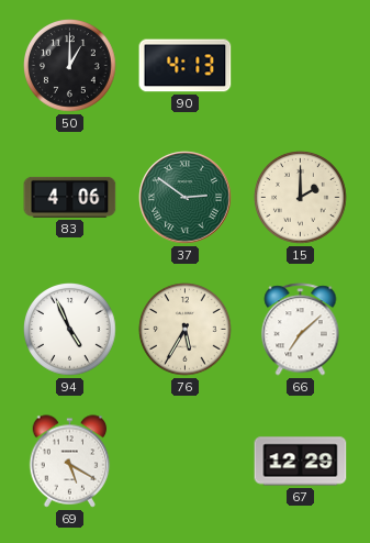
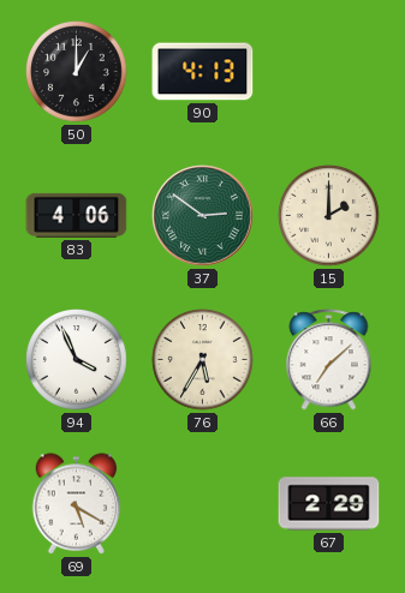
94: 4:56 -> 3:56
67: 12:29 -> 2:29
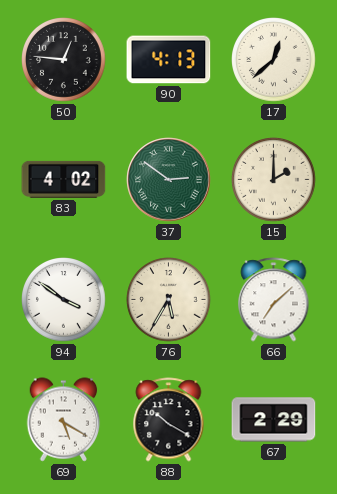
50: 1:00 -> 12:46
17: none -> 12:38
83: 4:06 -> 4:02
94: 3:56 -> 3:51
88: none -> 10:20
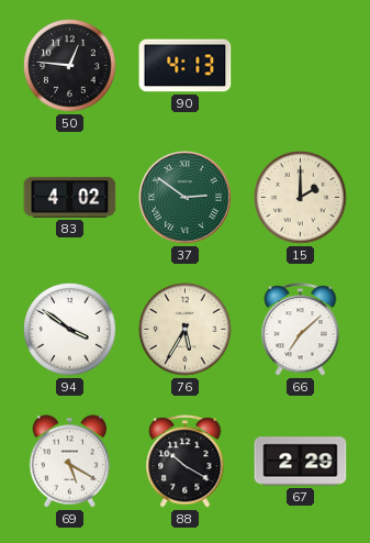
17: 12:38 -> none
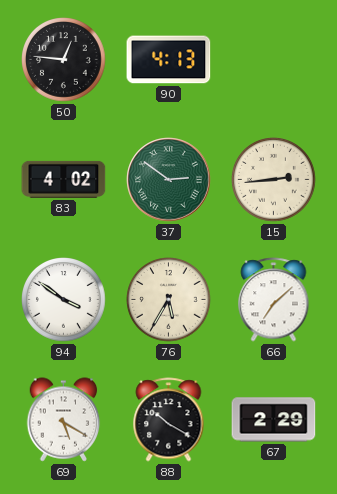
15: 2:00 -> 2:44
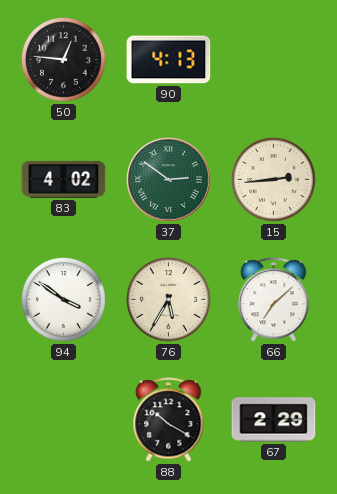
69: 5:20 -> none
